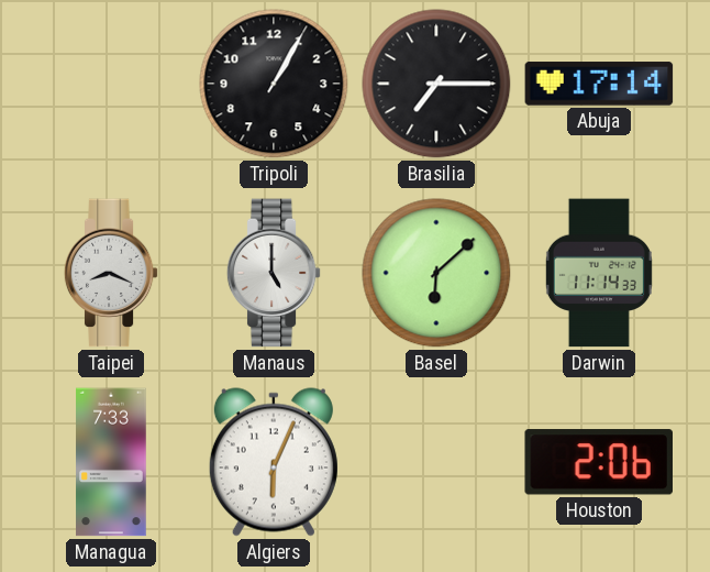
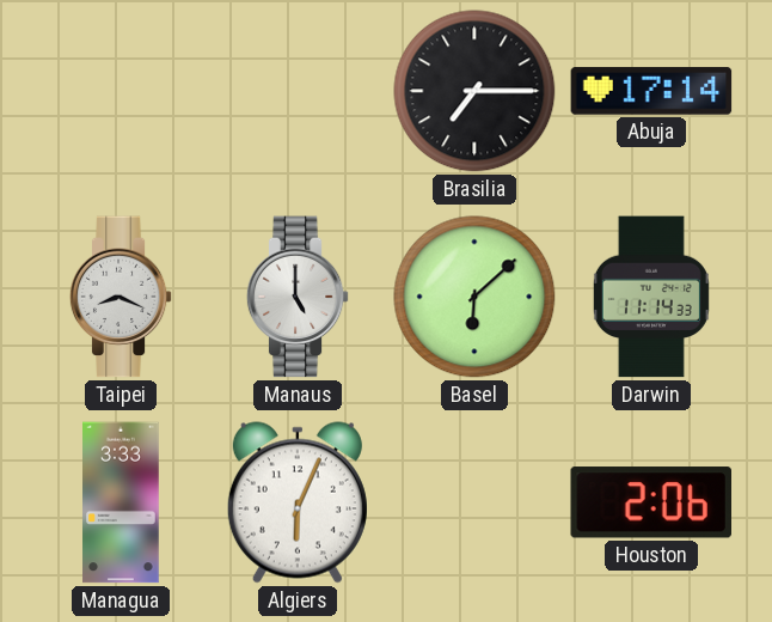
Tripoli: 1:05 -> none
Managua: 7:33 -> 3:33
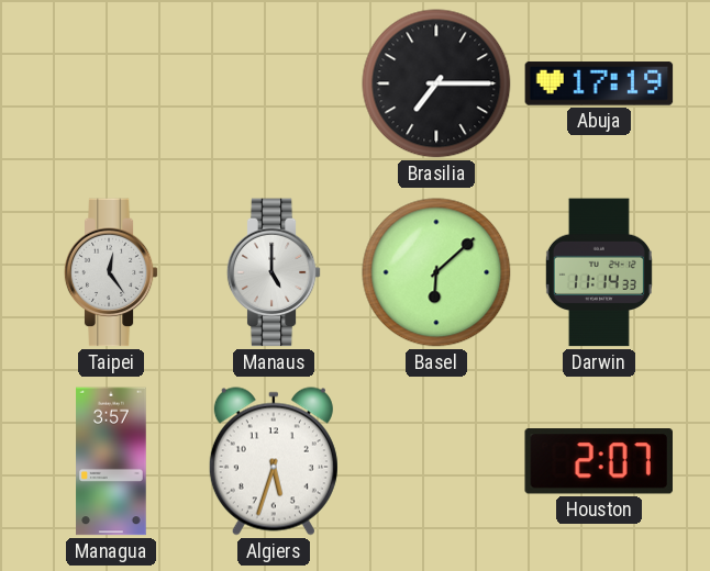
Abuja: 17:14 -> 17:19
Taipei: 8:19 -> 12:24
Managua: 3:33 -> 3:57
Algiers: 6:04 -> 5:33
Houston: 2:06 -> 2:07
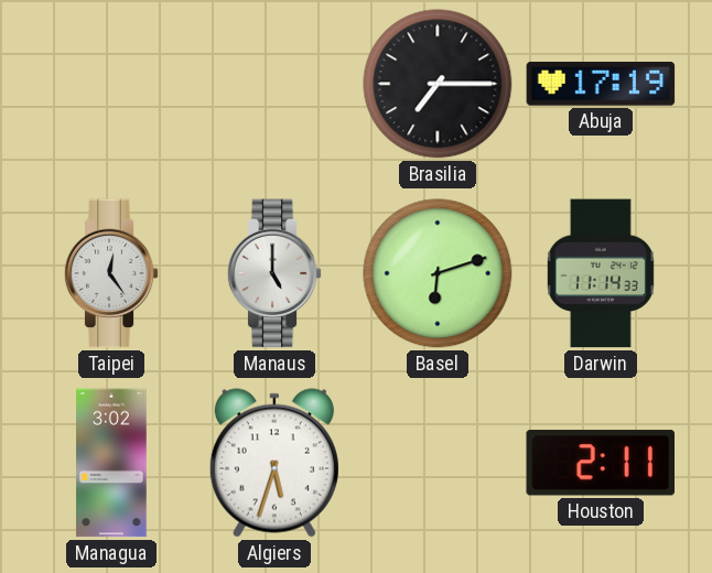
Basel: 6:08 -> 6:12
Managua: 3:57 -> 3:02
Houston: 2:07 -> 2:11
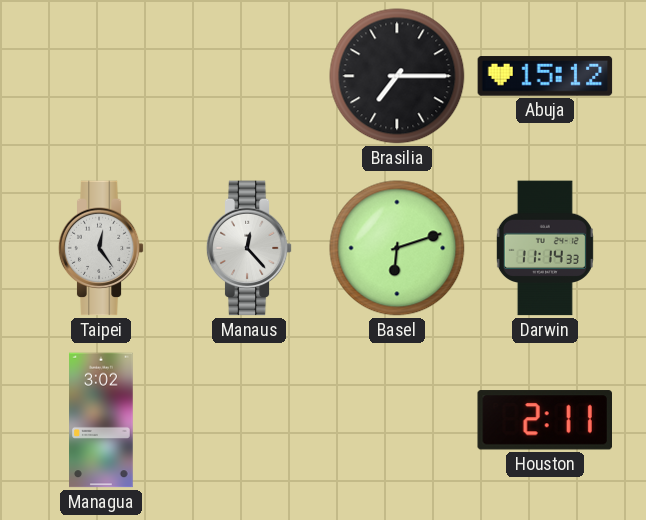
Abuja: 17:19 -> 15:12
Manaus: 5:00 -> 12:23
Algiers: 5:33 -> none
